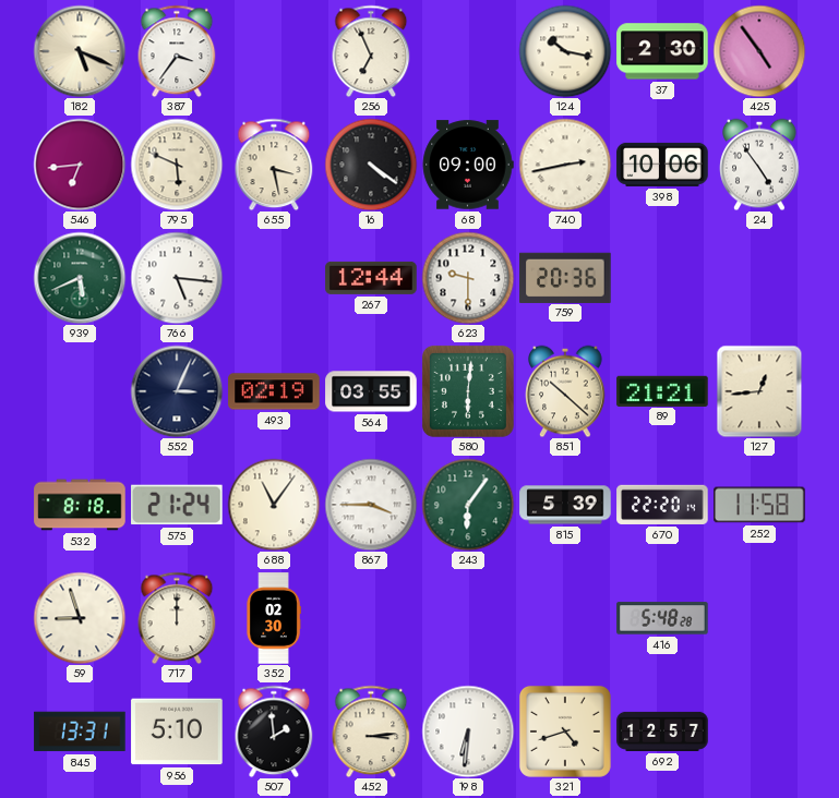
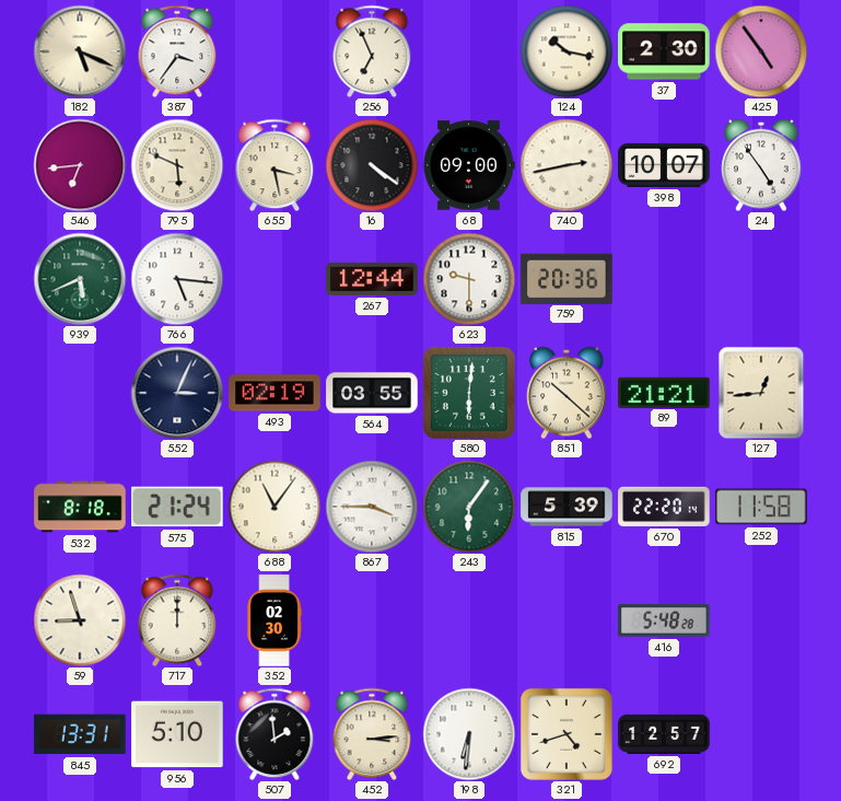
398: 10:06 -> 10:07
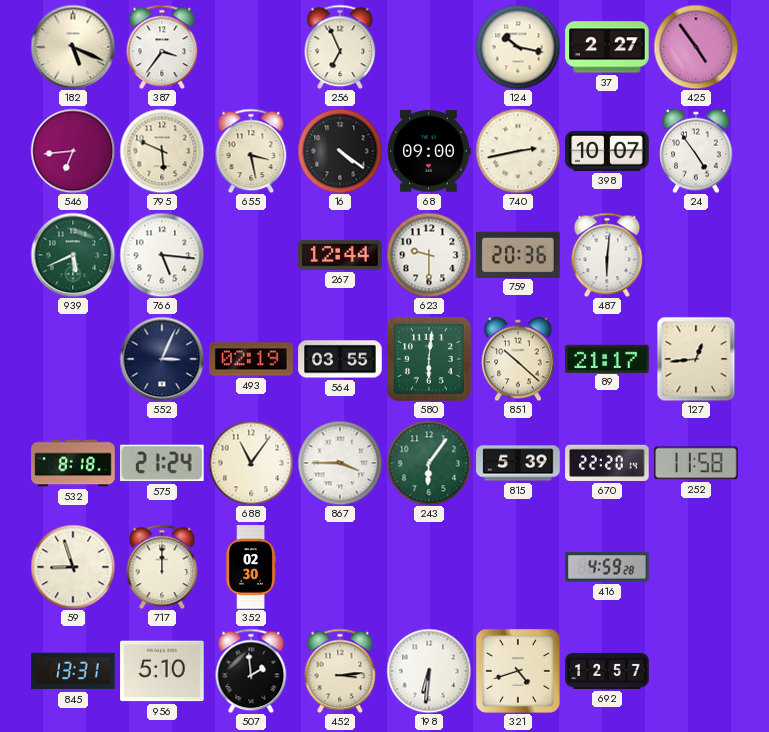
37: 2:30 -> 2:27
487: none -> 6:01
89: 21:21 -> 21:17
416: 5:48 -> 4:59
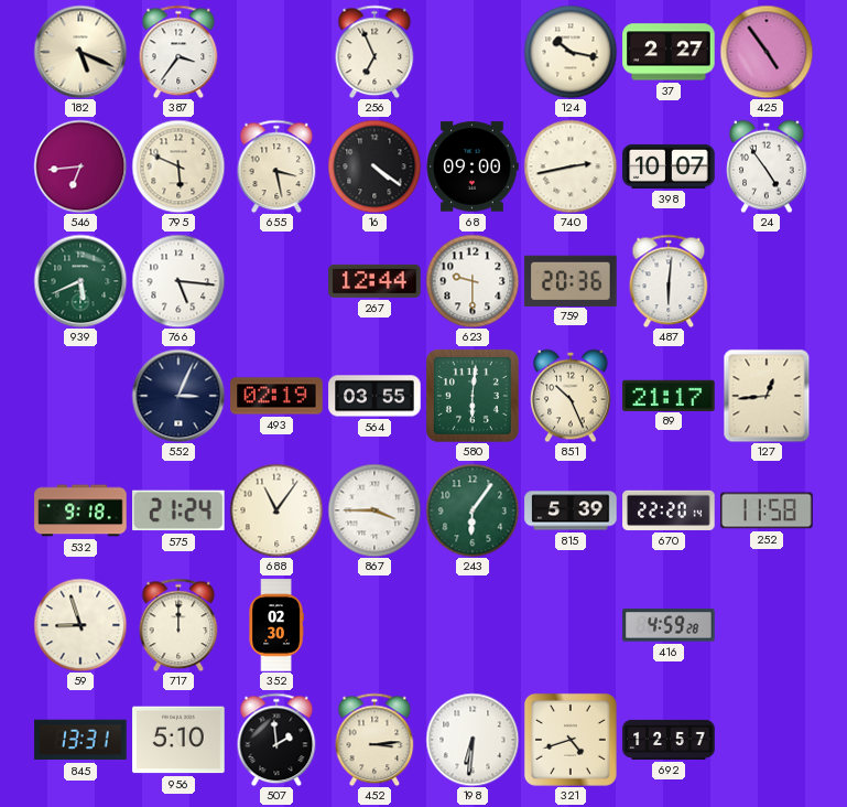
851: 10:22 -> 10:26
532: 8:18 -> 9:18
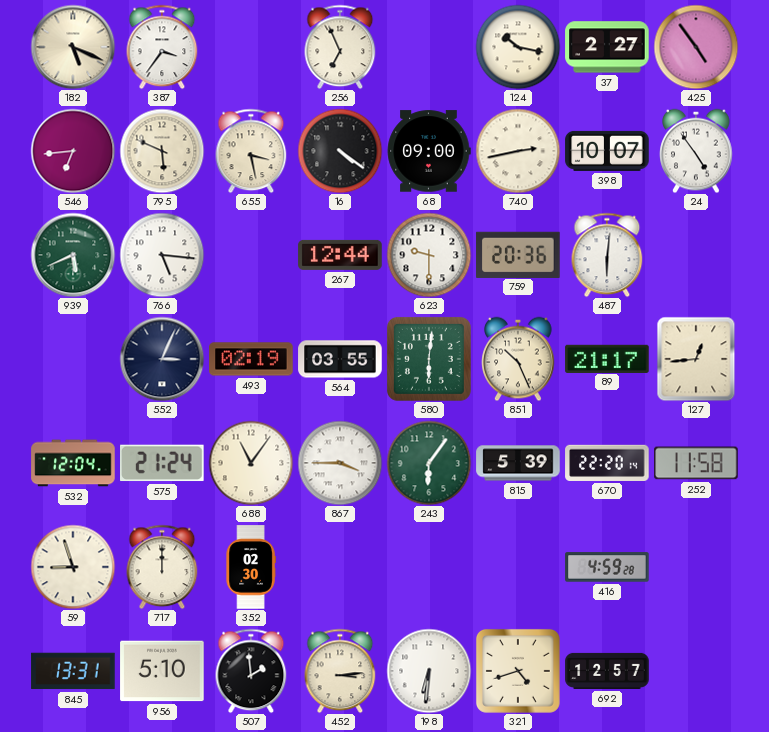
532: 9:18 -> 12:04
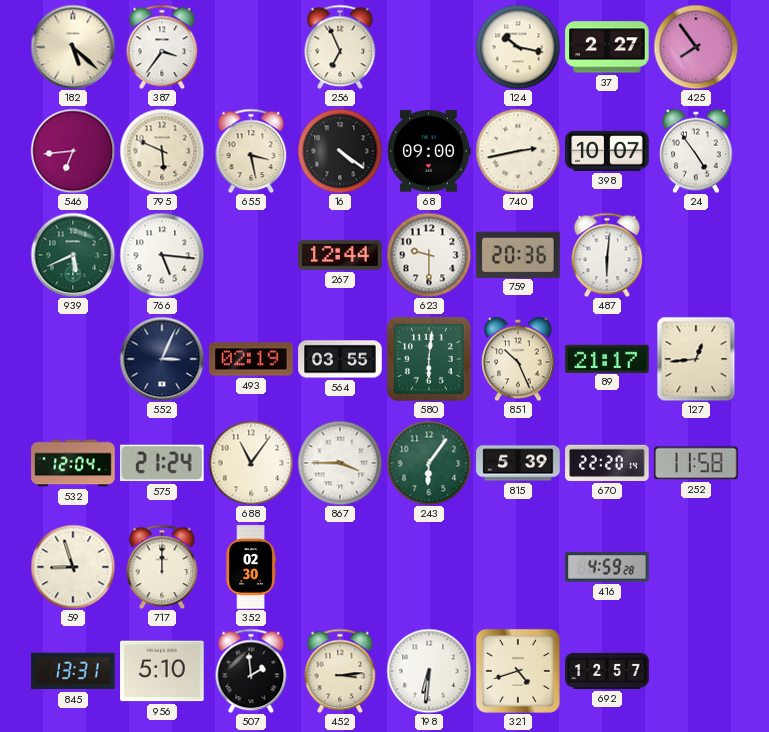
182: 5:19 -> 5:22
425: 4:54 -> 7:54
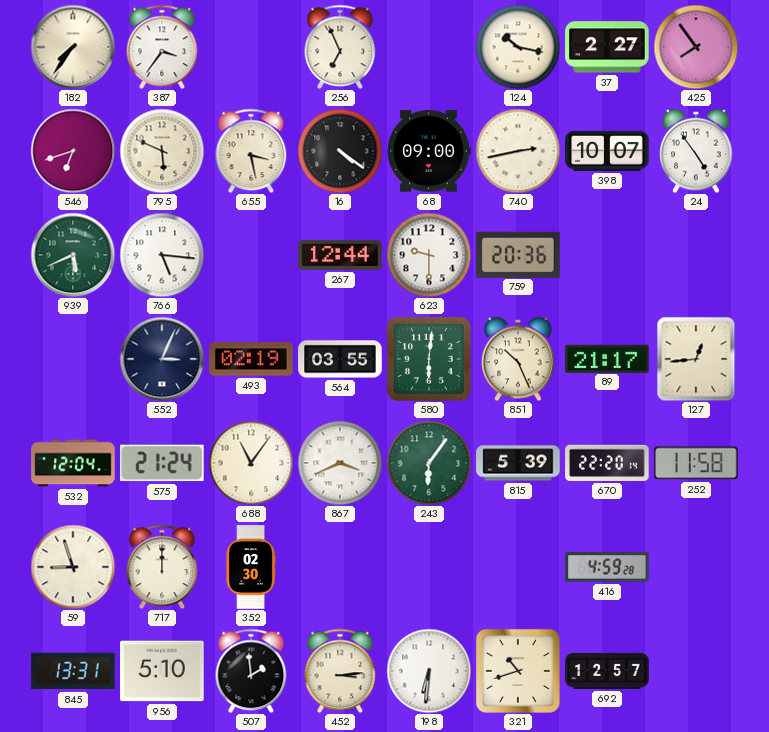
182: 5:22 -> 7:36
546: 6:44 -> 6:42
487: 6:01 -> none
867: 3:45 -> 3:41
321: 4:42 -> 10:42
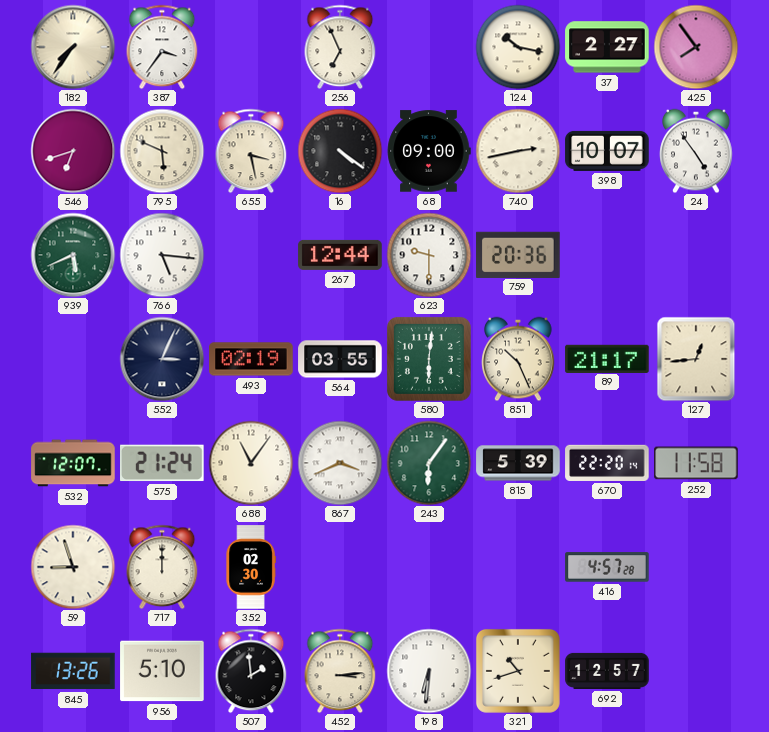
532: 12:04 -> 12:07
416: 4:59 -> 4:57
845: 13:31 -> 13:26
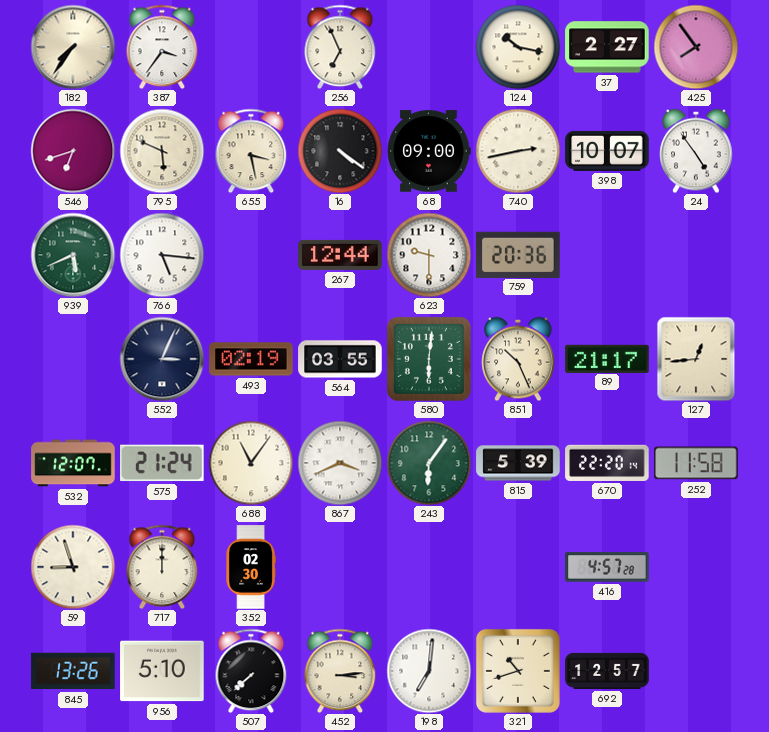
507: 1:59 -> 7:38
198: 6:31 -> 7:01
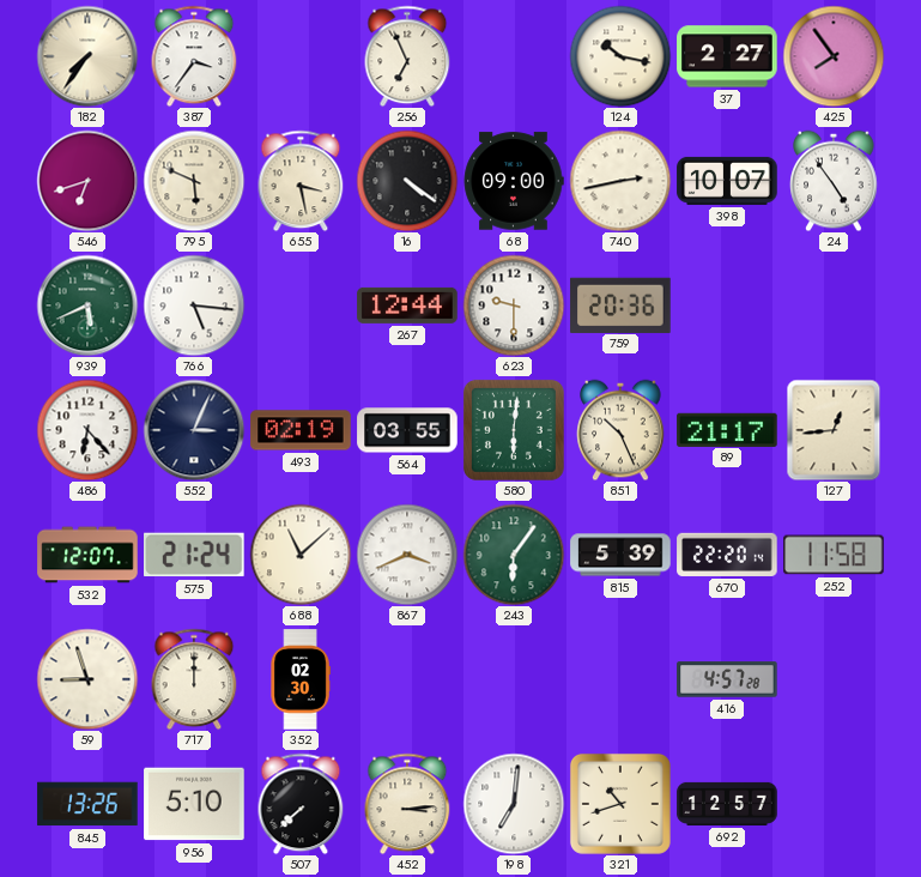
486: none -> 6:23
688: 11:06 -> 11:08
